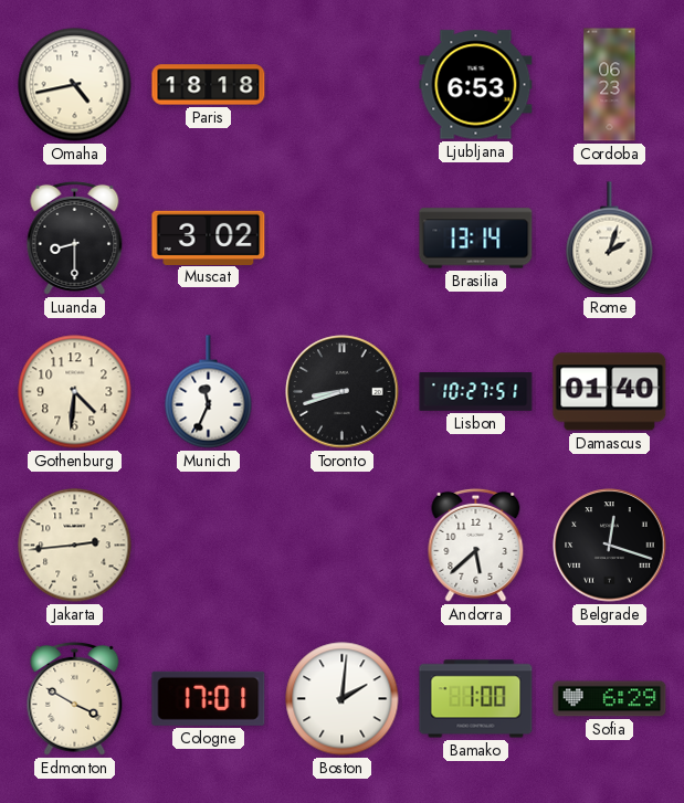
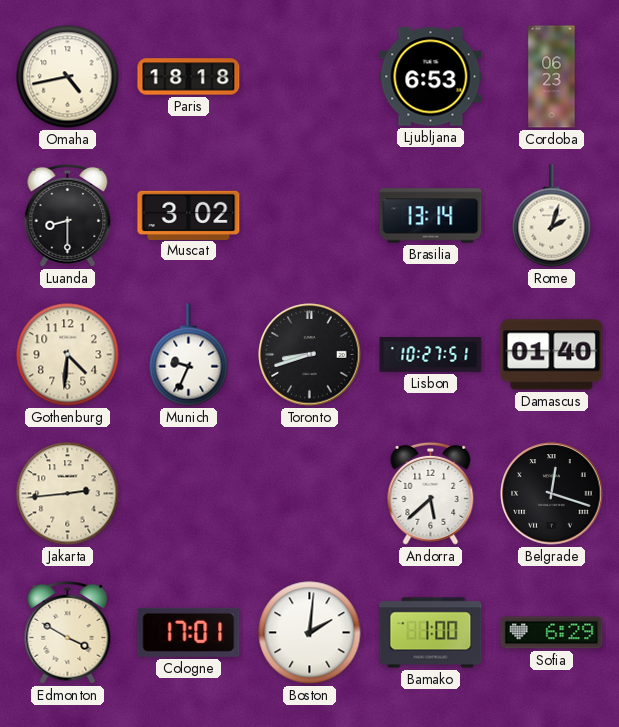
Munich: 11:34 -> 9:34
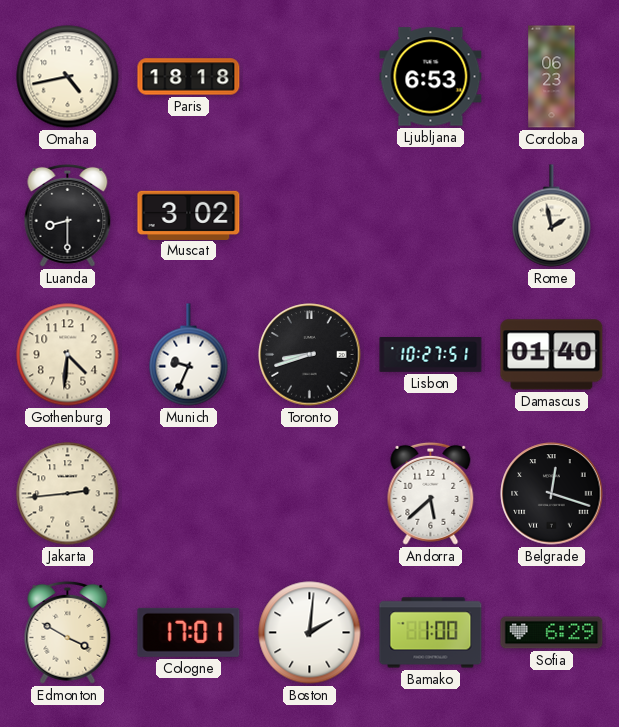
Brasilia: 13:14 -> none
Rome: 2:03 -> 1:58
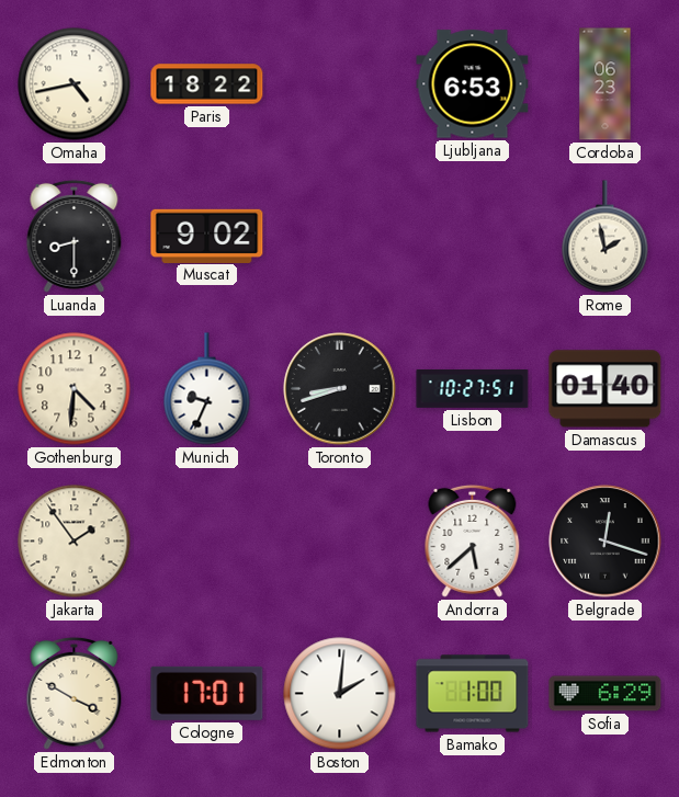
Paris: 18:18 -> 18:22
Muscat: 3:02 -> 9:02
Jakarta: 2:44 -> 1:54
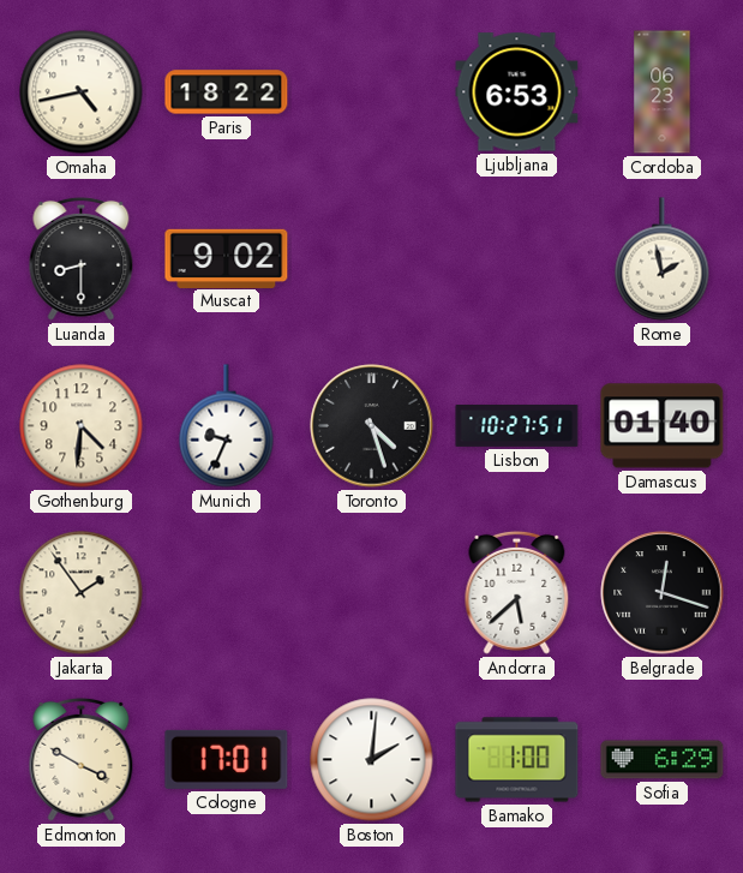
Toronto: 8:42 -> 4:27
